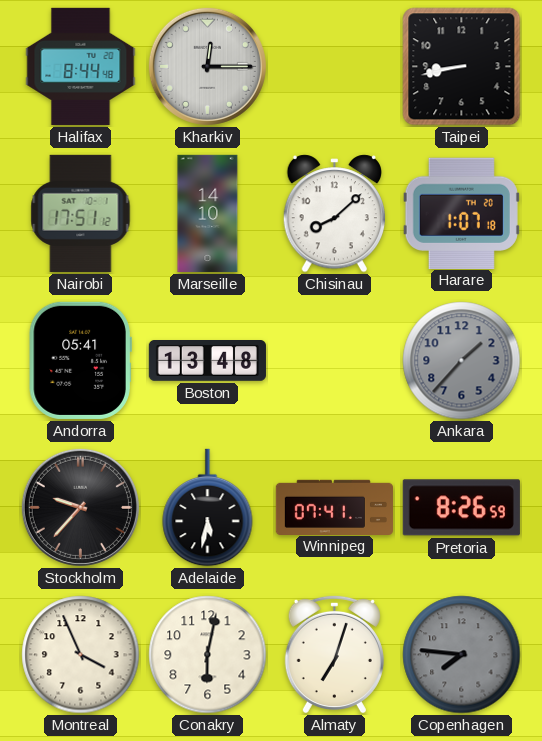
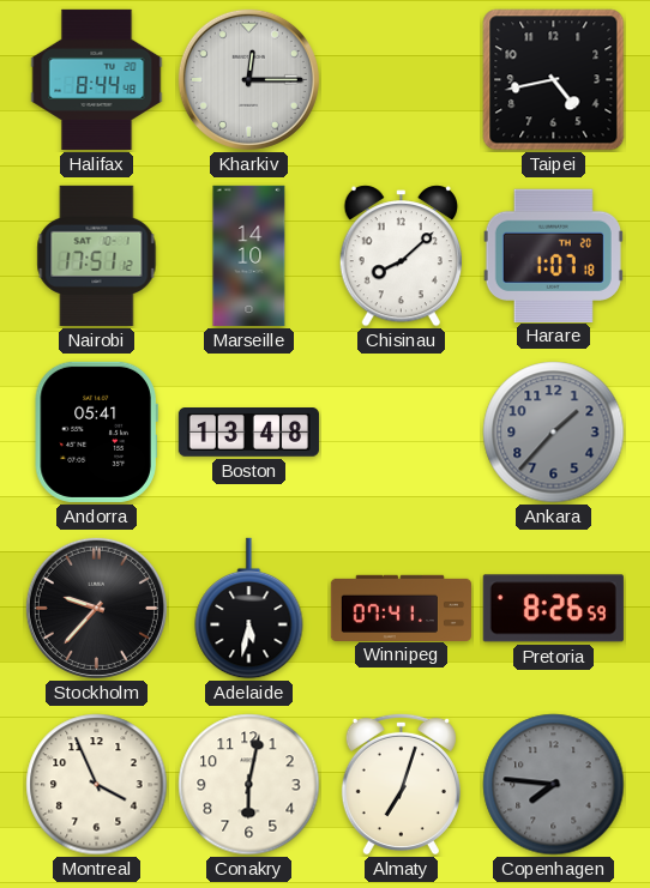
Taipei: 8:43 -> 4:43
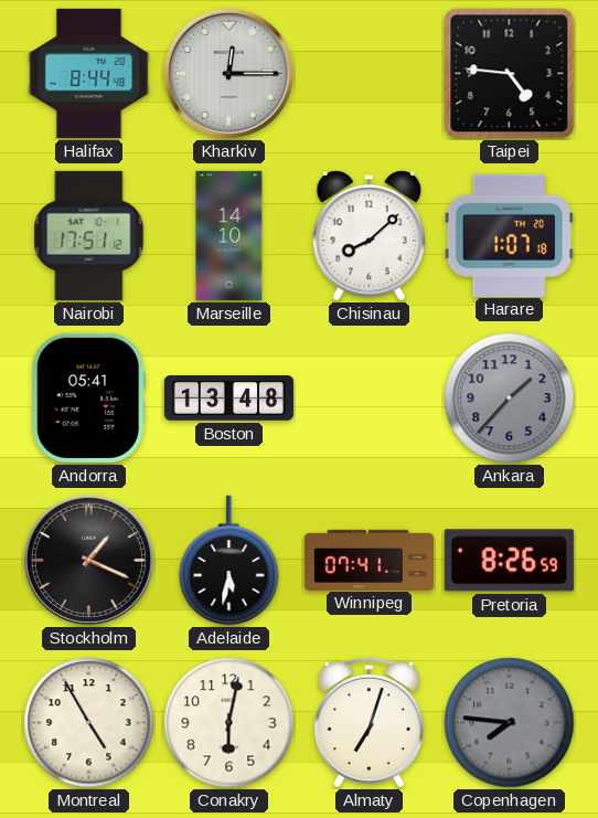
Taipei: 4:43 -> 4:46
Stockholm: 9:37 -> 1:19
Montreal: 3:56 -> 4:55
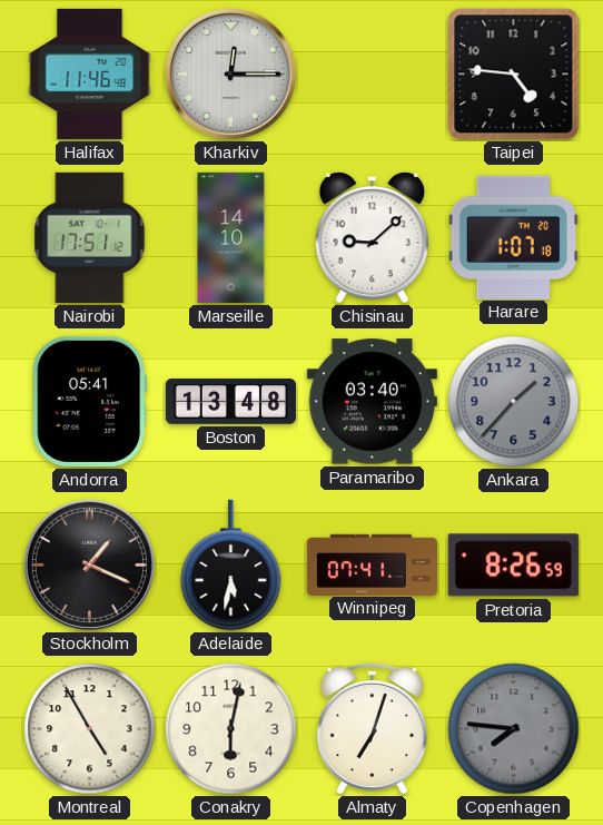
Halifax: 8:44 -> 11:46
Chisinau: 8:08 -> 9:08
Paramaribo: none -> 03:40
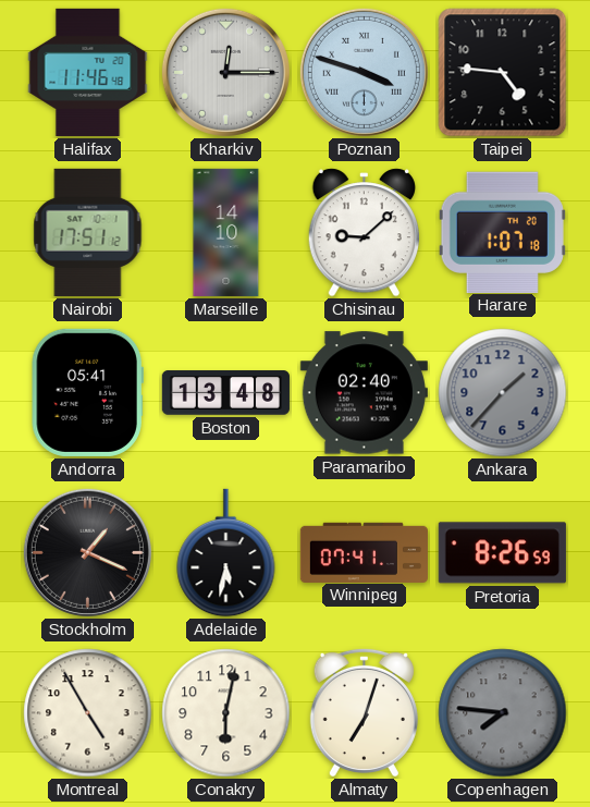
Poznan: none -> 3:48
Paramaribo: 03:40 -> 02:40
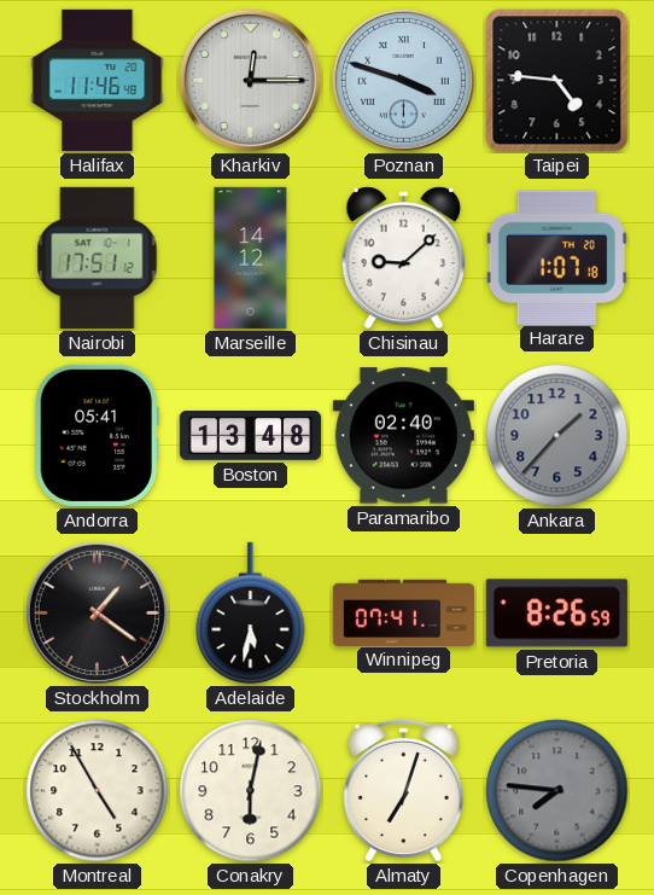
Marseille: 14:10 -> 14:12
Stockholm: 1:19 -> 1:21
